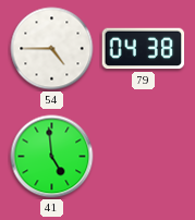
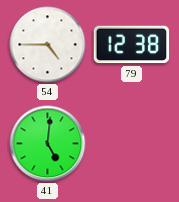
79: 04:38 -> 12:38
41: 4:59 -> 5:01
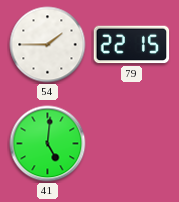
54: 4:45 -> 1:45
79: 12:38 -> 22:15
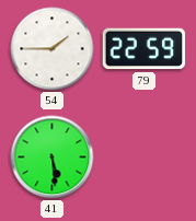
79: 22:15 -> 22:59
41: 5:01 -> 5:29
